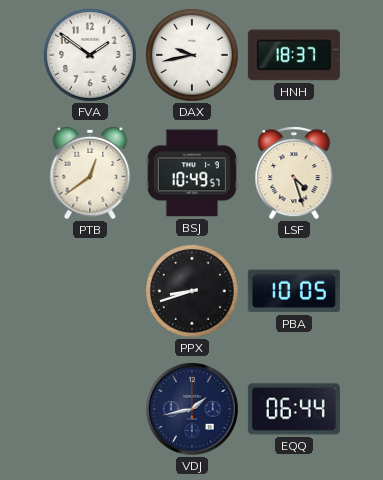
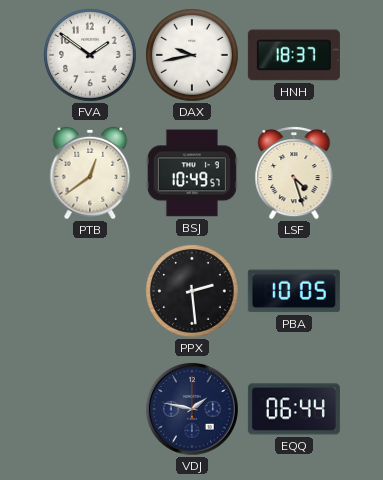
PPX: 8:42 -> 2:29
VDJ: 1:43 -> 1:47
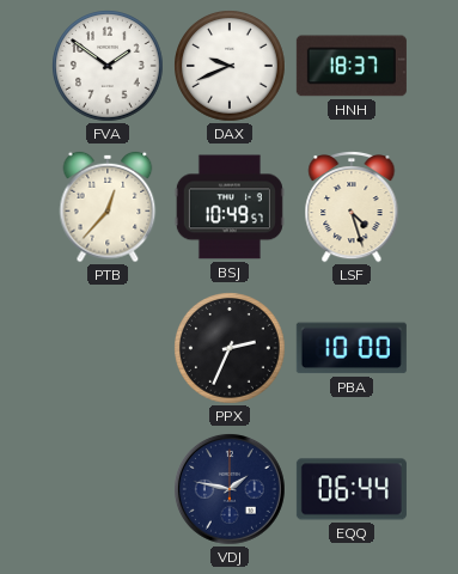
DAX: 9:43 -> 9:41
PTB: 12:39 -> 12:37
PPX: 2:29 -> 2:34
PBA: 10:05 -> 10:00
